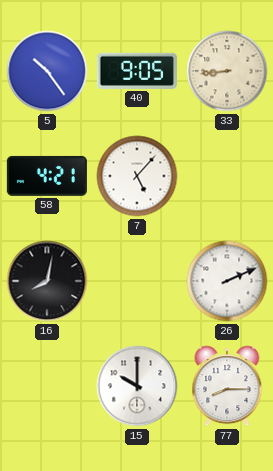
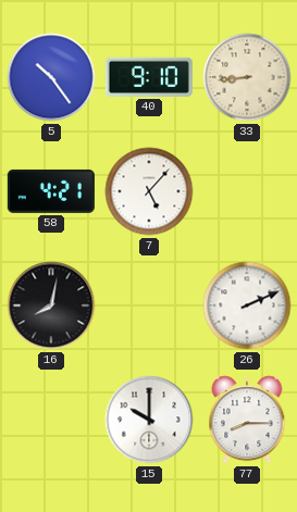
40: 9:05 -> 9:10
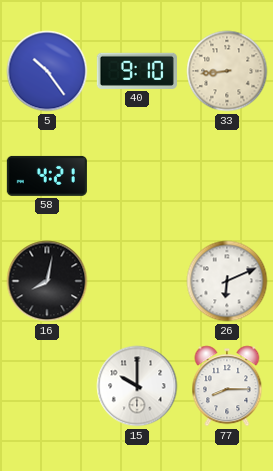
7: 5:07 -> none
26: 2:11 -> 6:11
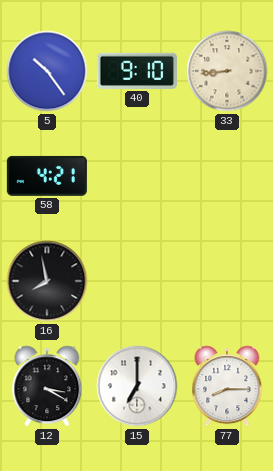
16: 8:02 -> 7:58
26: 6:11 -> none
12: none -> 3:20
15: 10:00 -> 7:00
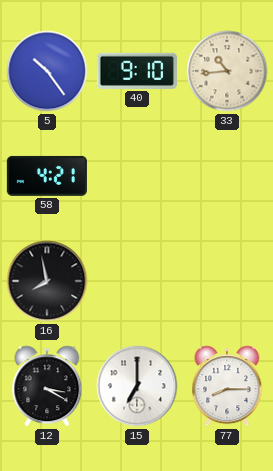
33: 8:44 -> 10:44
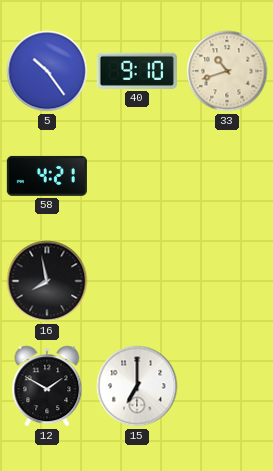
33: 10:44 -> 10:42
12: 3:20 -> 1:50
77: 8:15 -> none
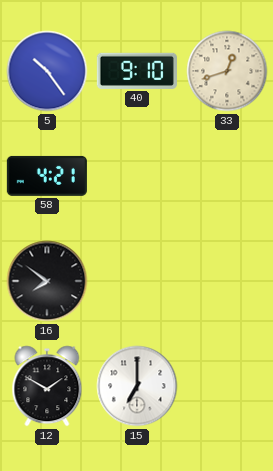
33: 10:42 -> 12:42
16: 7:58 -> 7:51
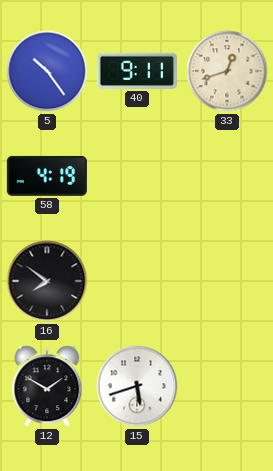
40: 9:10 -> 9:11
58: 4:21 -> 4:19
15: 7:00 -> 5:42
